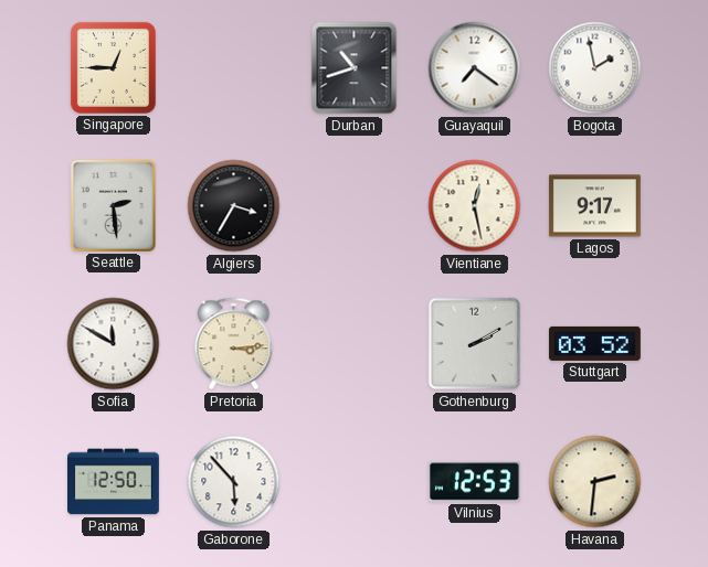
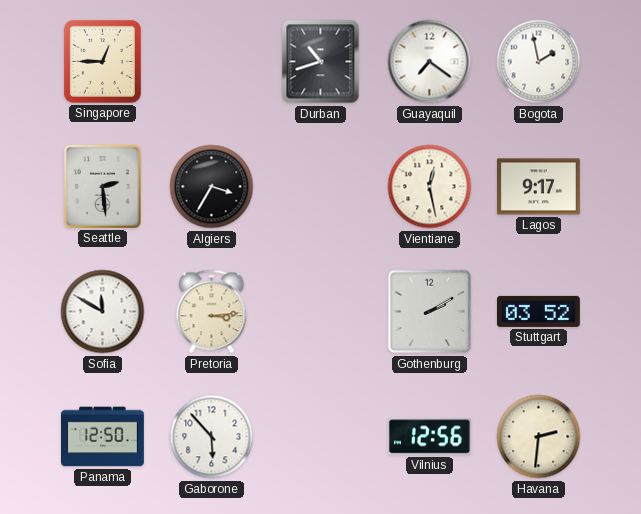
Vilnius: 12:53 -> 12:56
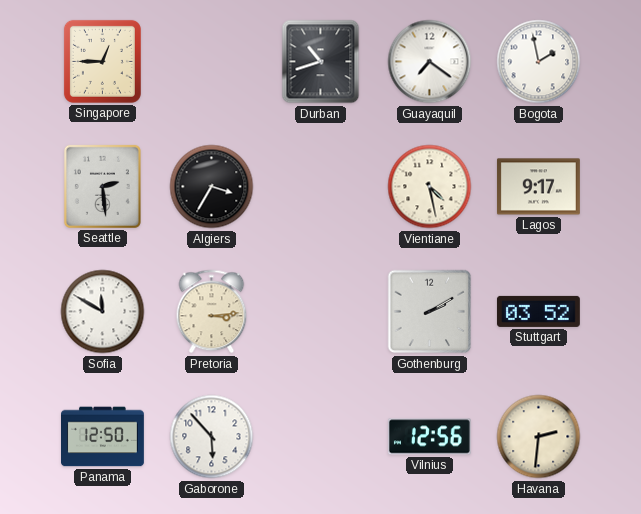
Vientiane: 12:28 -> 4:28
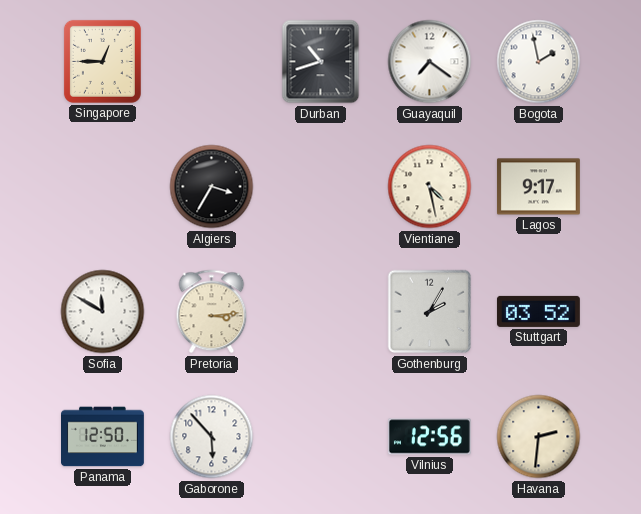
Seattle: 2:29 -> none
Gothenburg: 2:10 -> 2:05
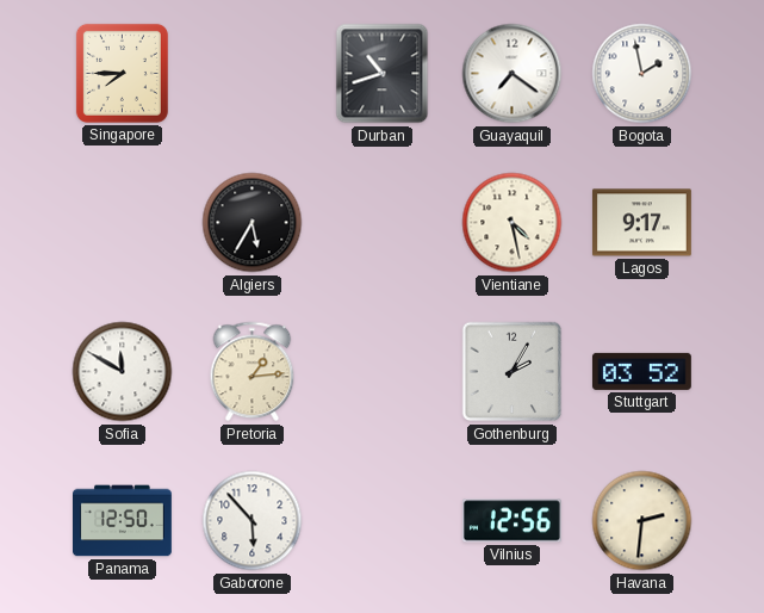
Singapore: 12:45 -> 7:45
Algiers: 3:35 -> 5:35
Pretoria: 3:14 -> 1:14
